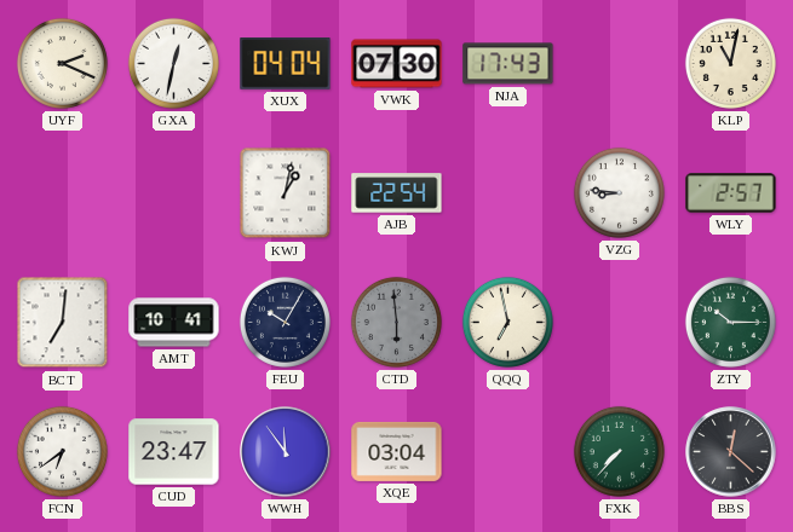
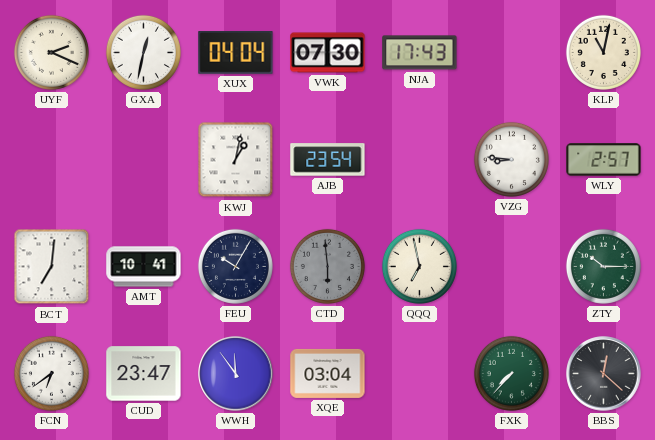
AJB: 22:54 -> 23:54
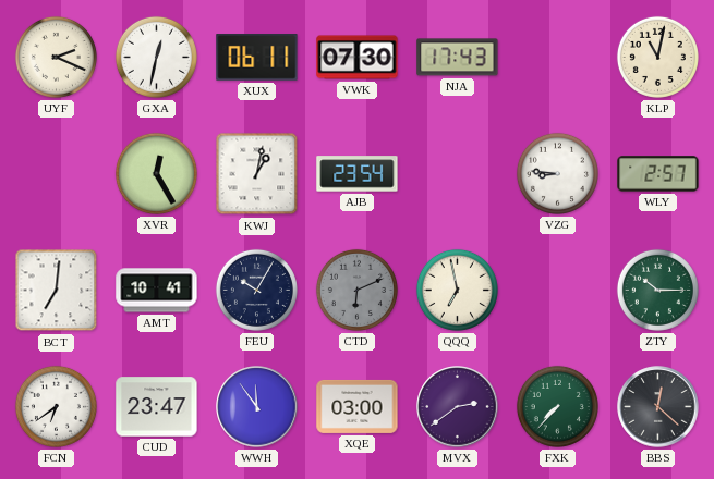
XUX: 04:04 -> 06:11
XVR: none -> 12:25
CTD: 5:59 -> 6:11
XQE: 03:04 -> 03:00
MVX: none -> 2:39
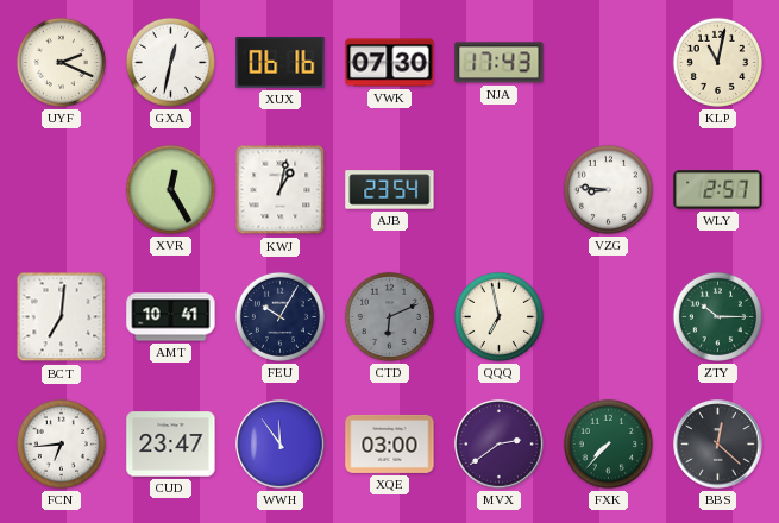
XUX: 06:11 -> 06:16
FCN: 6:39 -> 6:44
